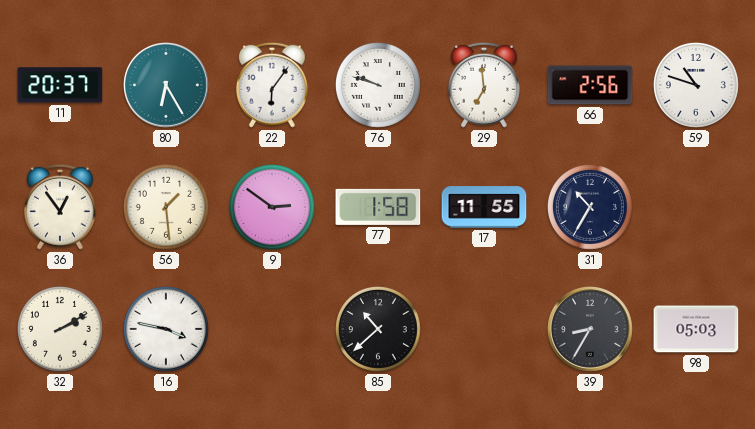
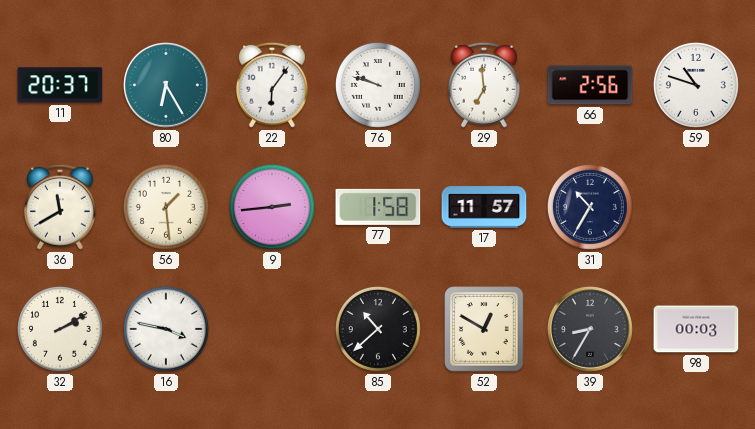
36: 12:54 -> 11:40
9: 2:51 -> 2:44
17: 11:55 -> 11:57
52: none -> 12:50
98: 05:03 -> 00:03
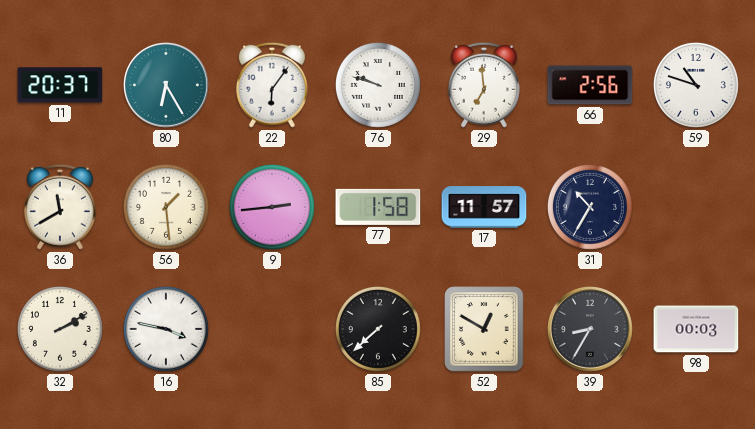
85: 10:38 -> 7:38
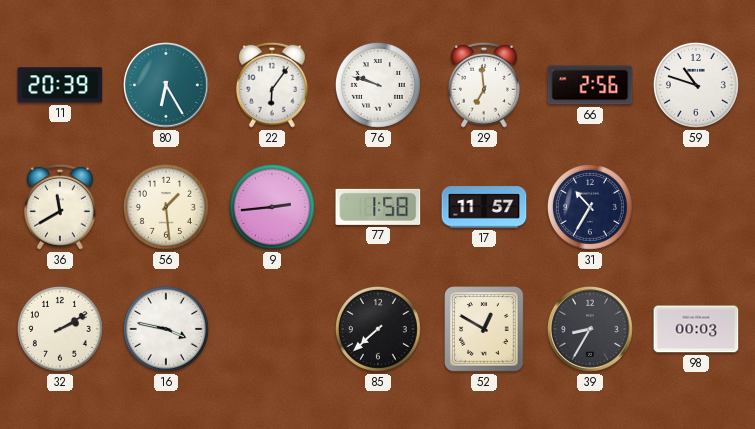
11: 20:37 -> 20:39
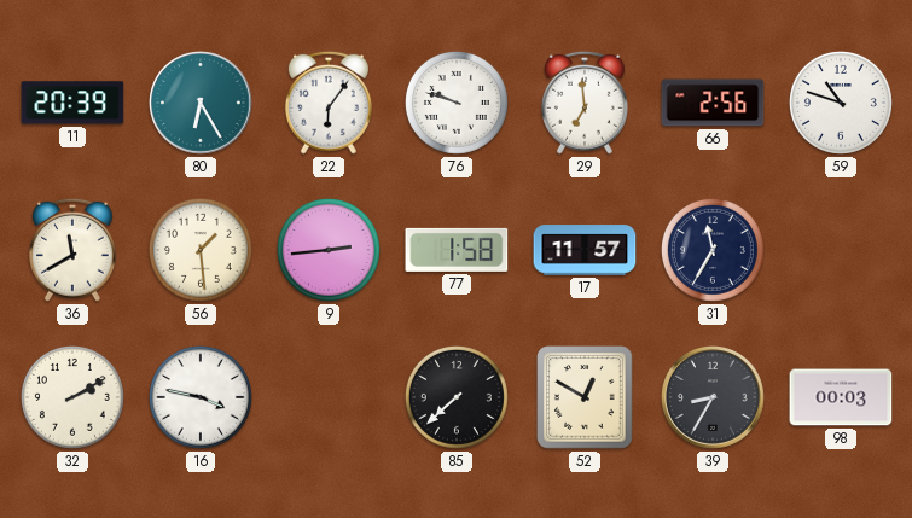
31: 10:35 -> 11:35
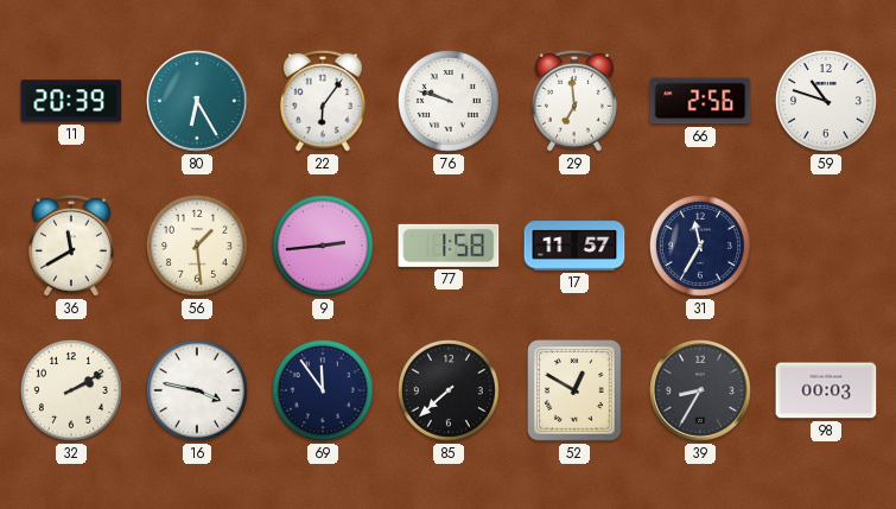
69: none -> 11:54
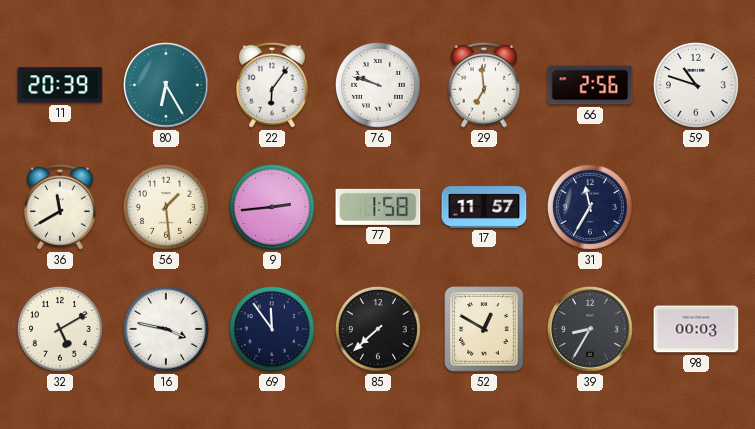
32: 2:10 -> 5:10
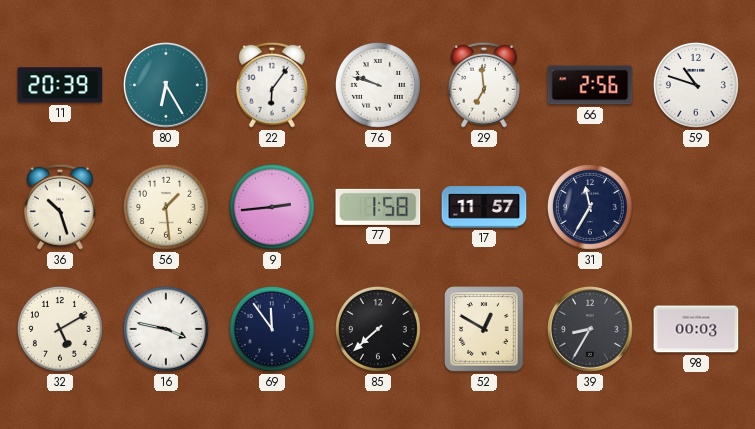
36: 11:40 -> 10:27
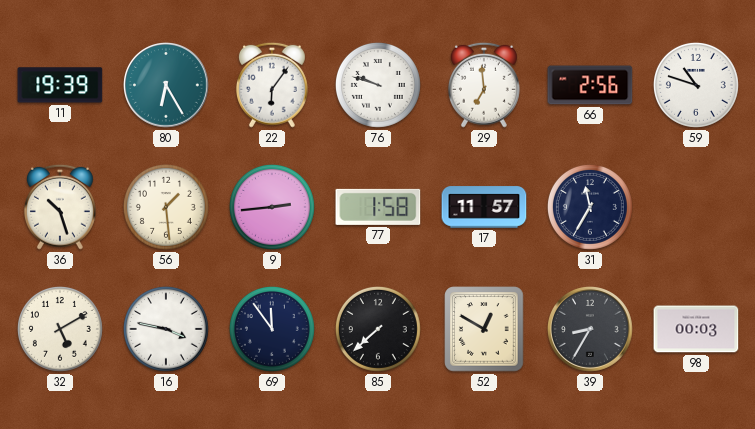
11: 20:39 -> 19:39
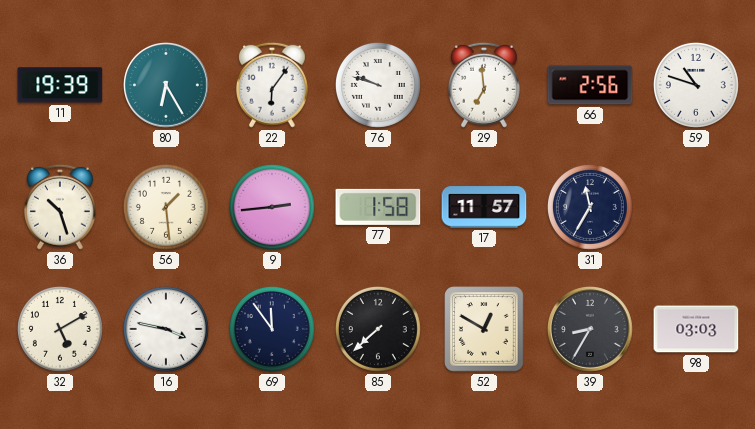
98: 00:03 -> 03:03
